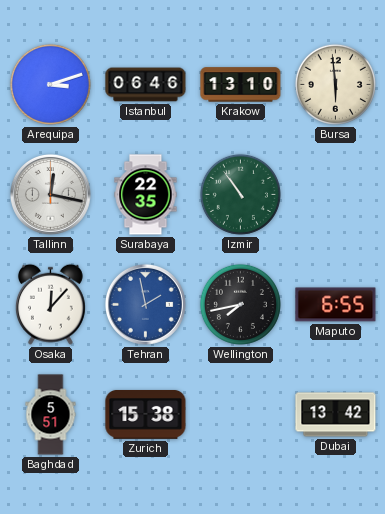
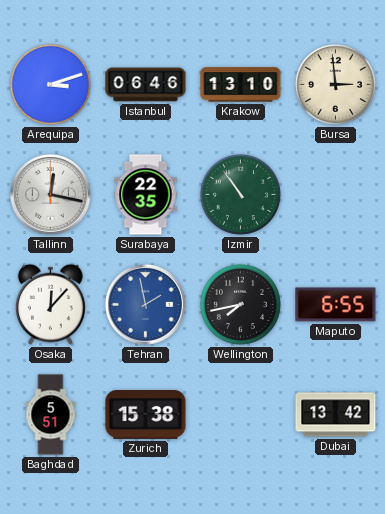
Bursa: 5:59 -> 2:59
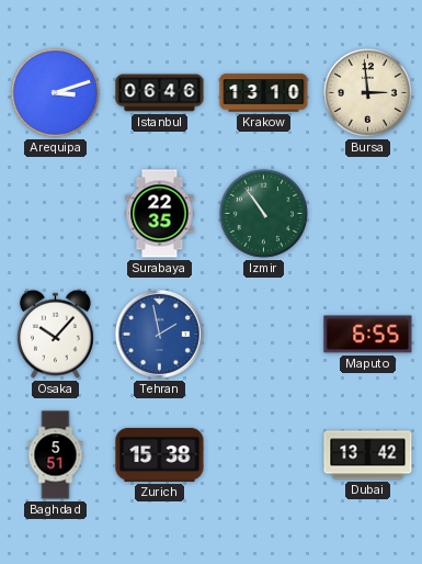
Tallinn: 12:17 -> none
Osaka: 12:07 -> 10:07
Wellington: 7:43 -> none
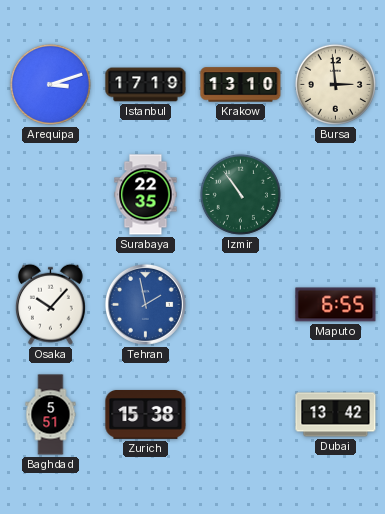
Istanbul: 06:46 -> 17:19
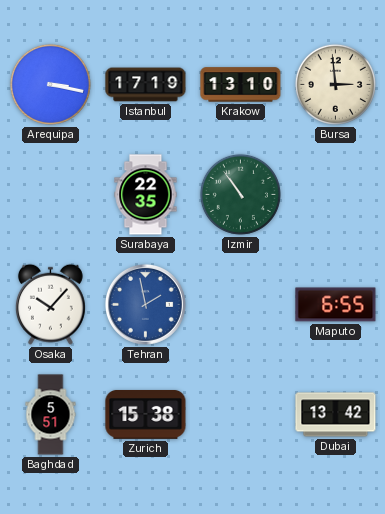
Arequipa: 3:12 -> 3:17
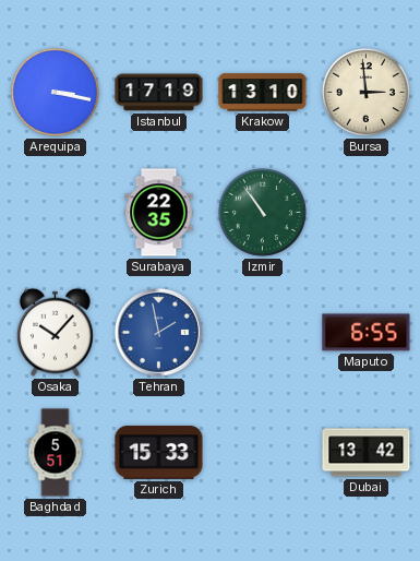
Zurich: 15:38 -> 15:33
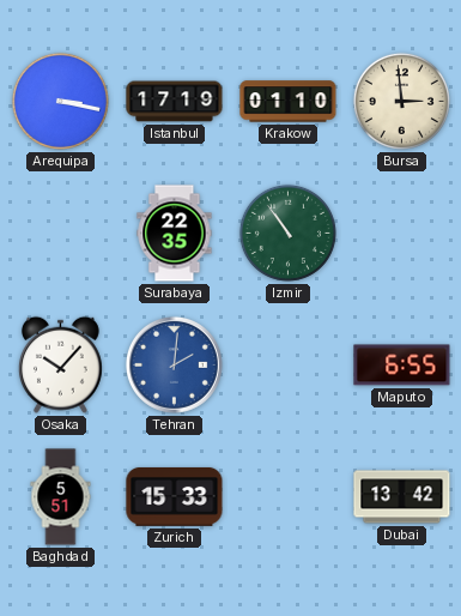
Krakow: 13:10 -> 01:10
Tehran: 1:58 -> 2:01
